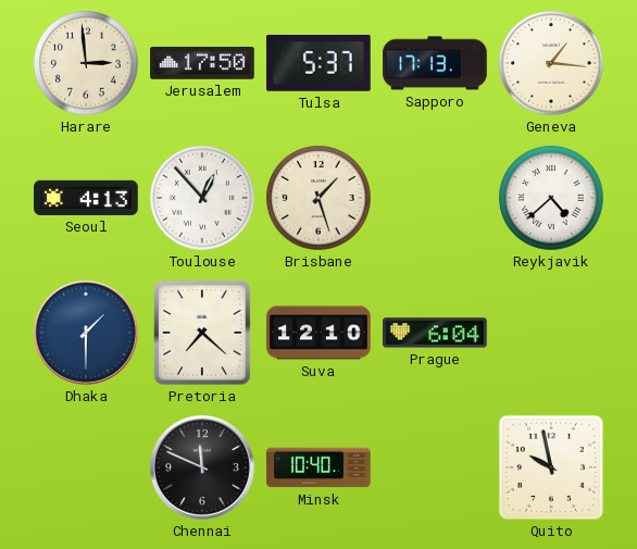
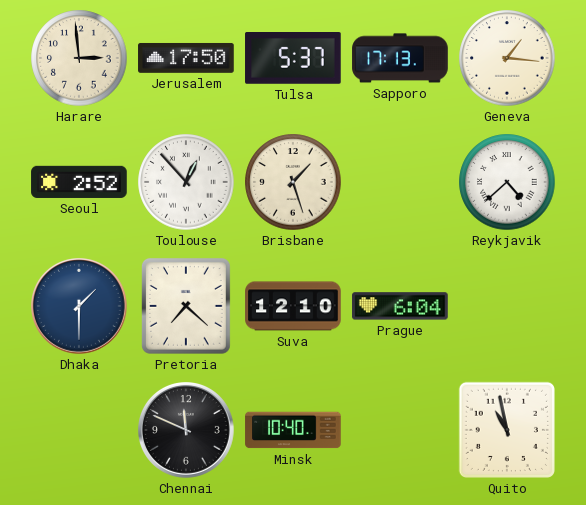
Seoul: 4:13 -> 2:52
Quito: 9:58 -> 10:58
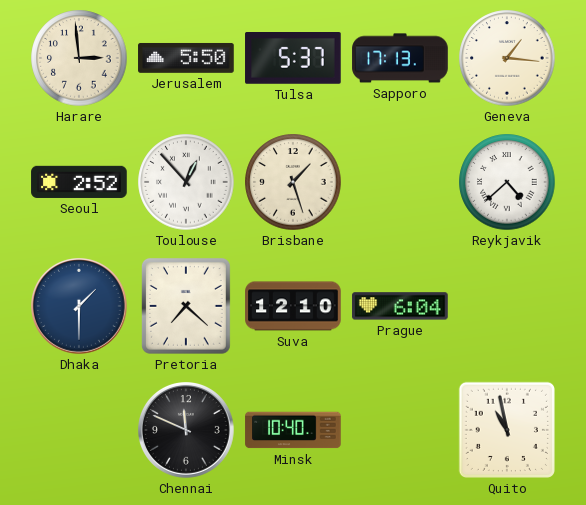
Jerusalem: 17:50 -> 5:50
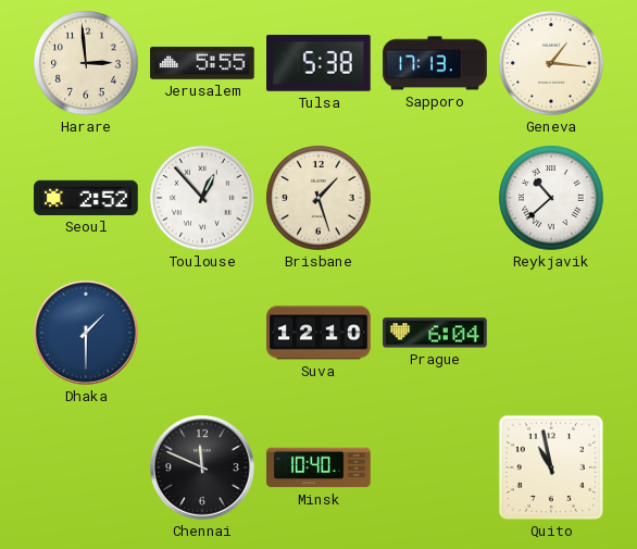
Jerusalem: 5:50 -> 5:55
Tulsa: 5:37 -> 5:38
Reykjavik: 4:38 -> 10:38
Pretoria: 7:22 -> none
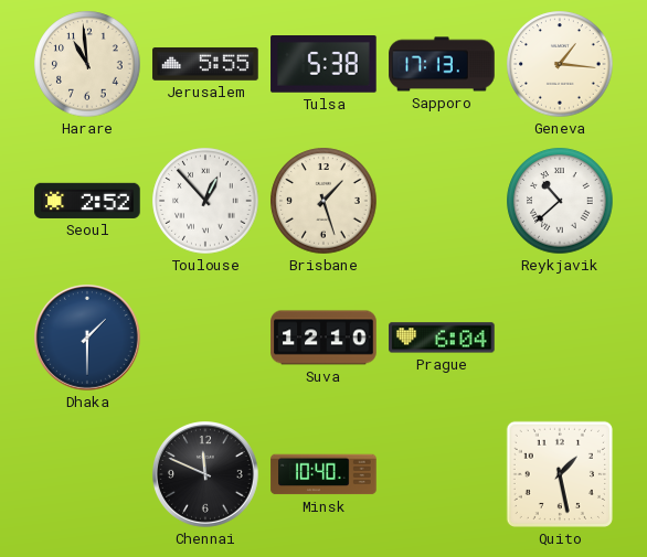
Harare: 2:59 -> 10:59
Quito: 10:58 -> 1:28
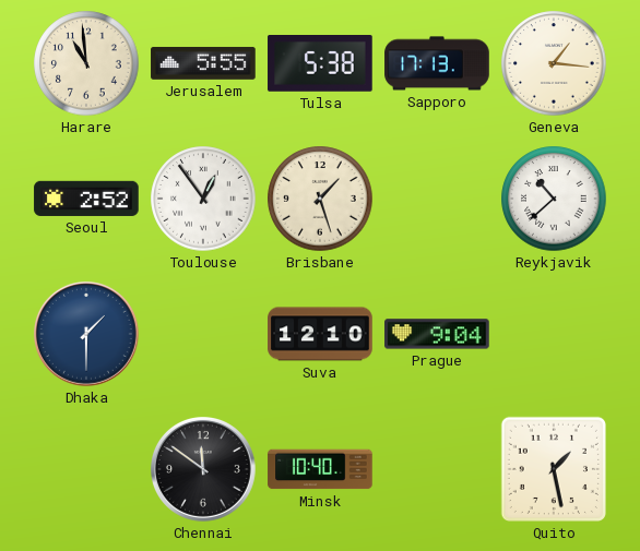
Toulouse: 12:53 -> 12:54
Prague: 6:04 -> 9:04
Chennai: 11:49 -> 11:51
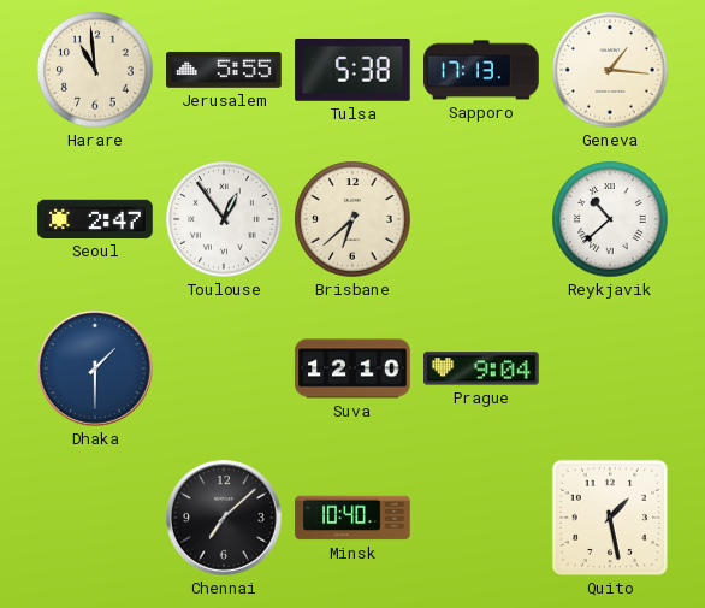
Seoul: 2:52 -> 2:47
Brisbane: 1:27 -> 6:38
Chennai: 11:51 -> 7:08
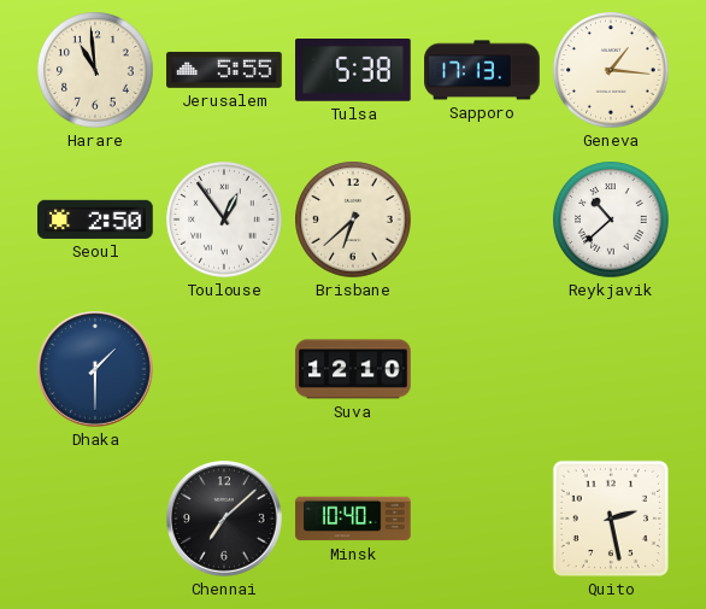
Seoul: 2:47 -> 2:50
Prague: 9:04 -> none
Quito: 1:28 -> 2:28
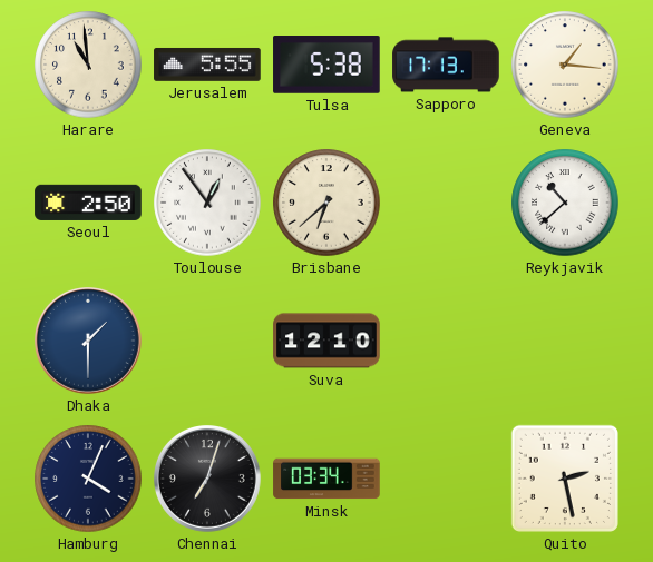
Hamburg: none -> 4:04
Chennai: 7:08 -> 7:03
Minsk: 10:40 -> 03:34
